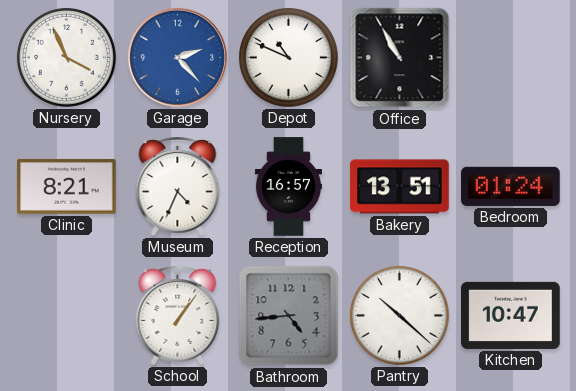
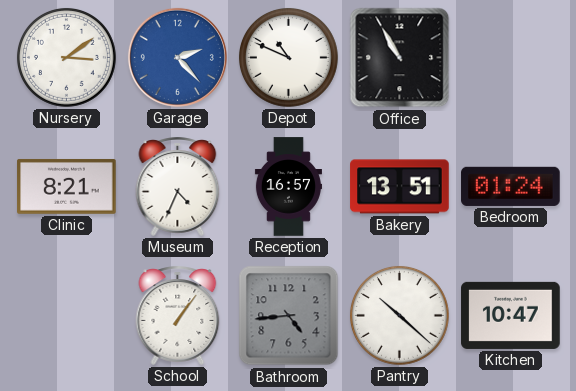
Nursery: 3:56 -> 3:09
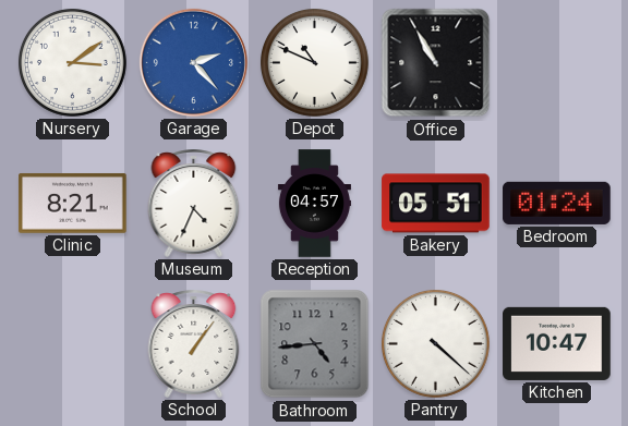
Reception: 16:57 -> 04:57
Bakery: 13:51 -> 05:51
Pantry: 10:22 -> 4:22
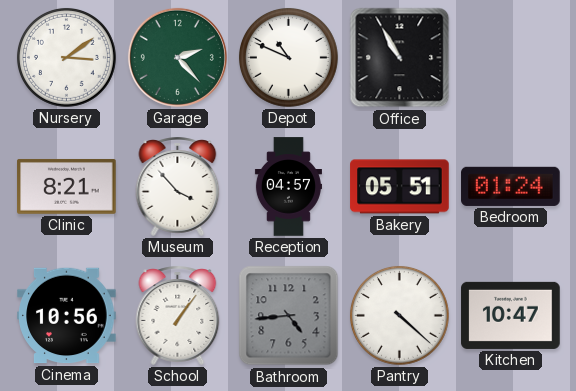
Garage dial: blue -> green
Museum: 4:34 -> 3:53
Cinema: none -> 10:56
